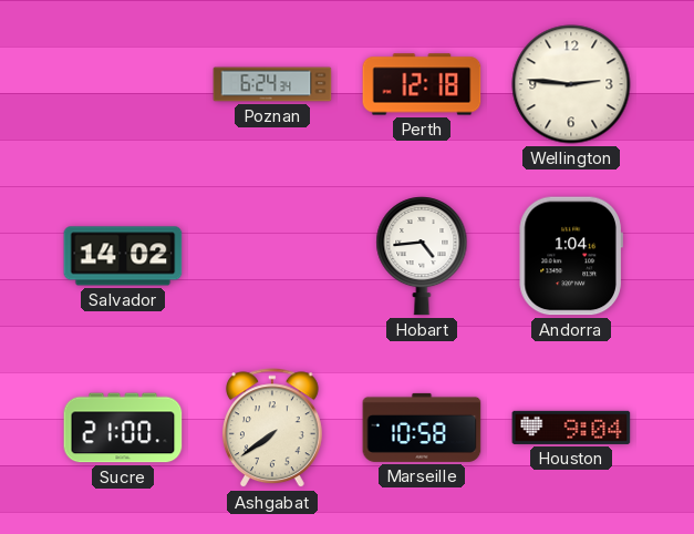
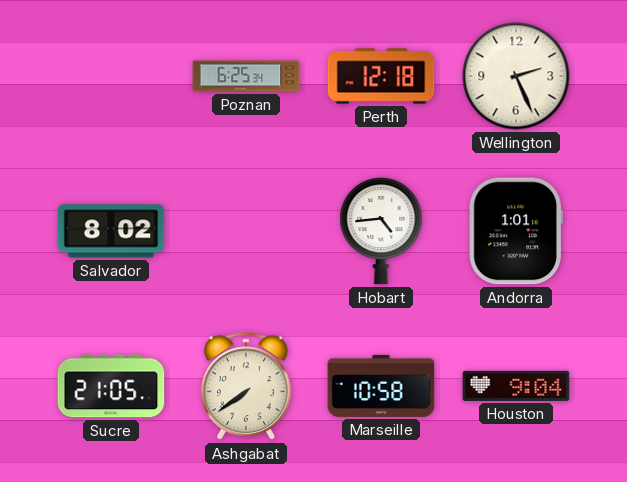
Poznan: 6:24 -> 6:25
Wellington: 2:46 -> 2:26
Salvador: 14:02 -> 8:02
Andorra: 1:04 -> 1:01
Sucre: 21:00 -> 21:05
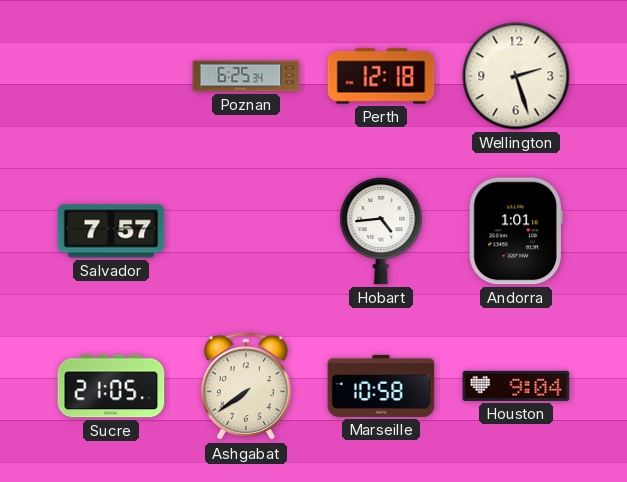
Wellington: 2:26 -> 2:27
Salvador: 8:02 -> 7:57
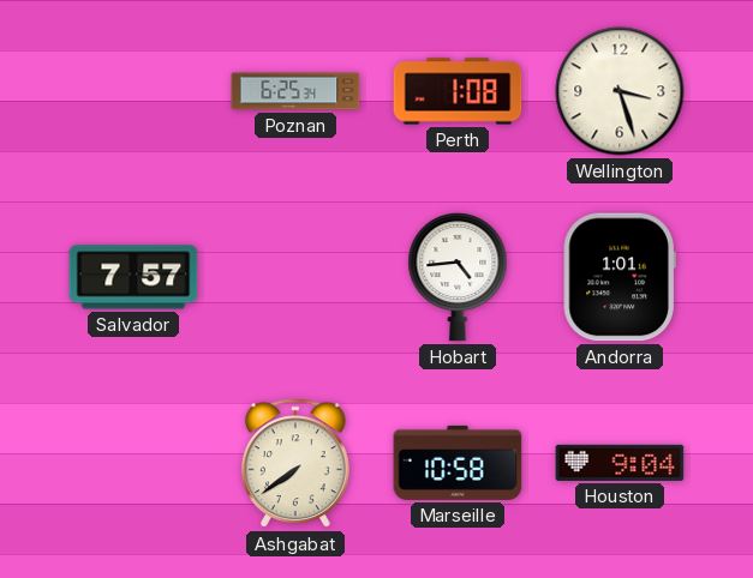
Perth: 12:18 -> 1:08
Wellington: 2:27 -> 3:27
Sucre: 21:05 -> none
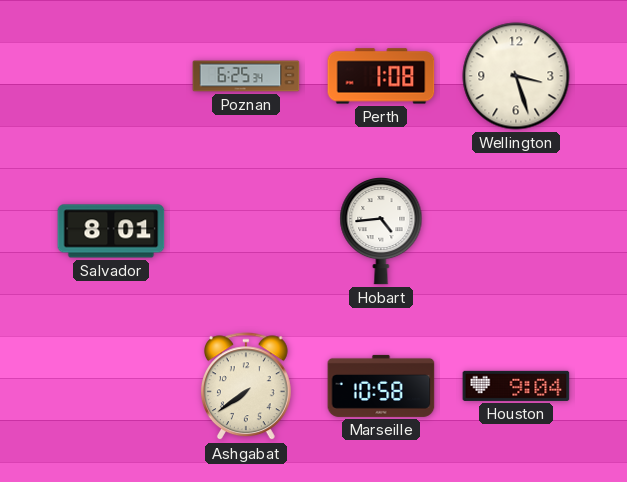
Salvador: 7:57 -> 8:01
Andorra: 1:01 -> none
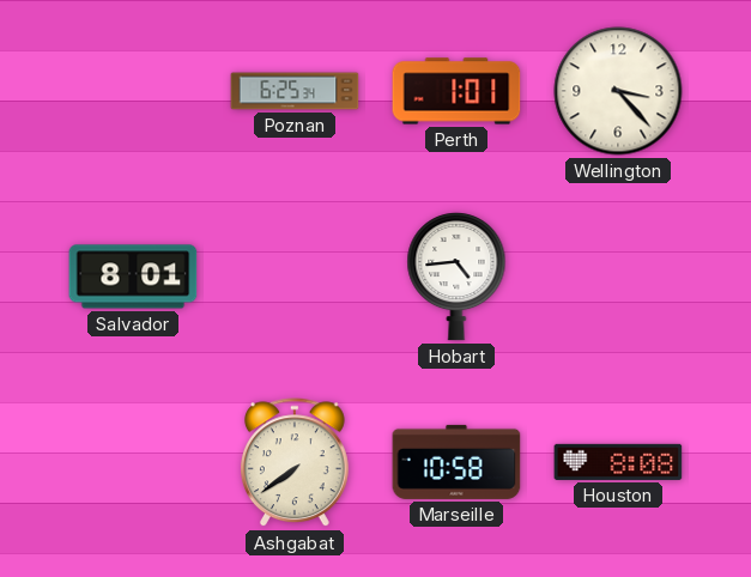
Perth: 1:08 -> 1:01
Wellington: 3:27 -> 3:23
Houston: 9:04 -> 8:08
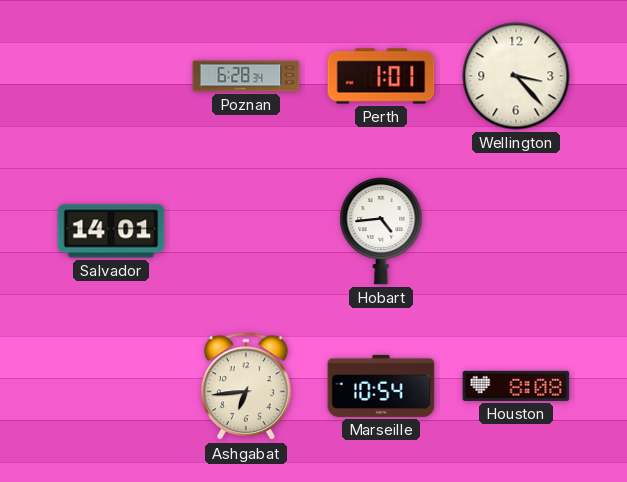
Poznan: 6:25 -> 6:28
Salvador: 8:01 -> 14:01
Ashgabat: 7:39 -> 6:44
Marseille: 10:58 -> 10:54
